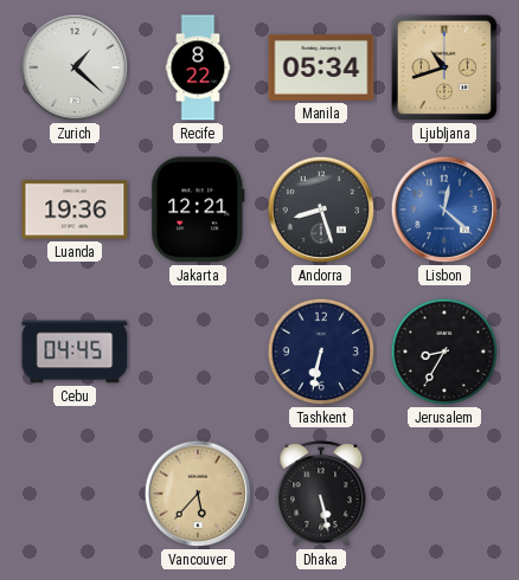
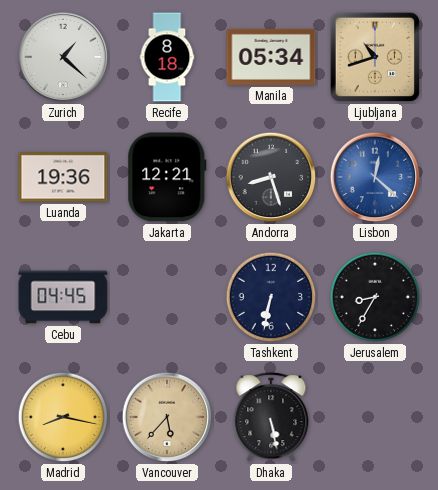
Recife: 8:22 -> 8:18
Madrid: none -> 8:17
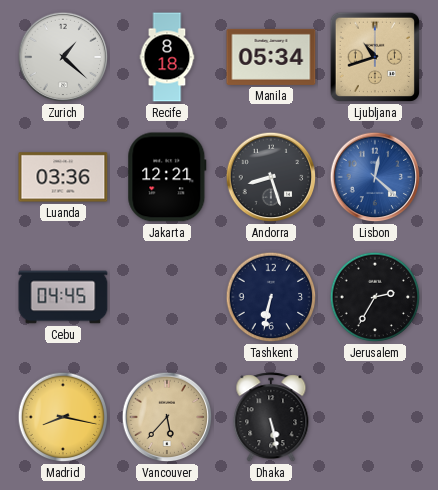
Luanda: 19:36 -> 03:36
Jerusalem: 8:35 -> 2:35
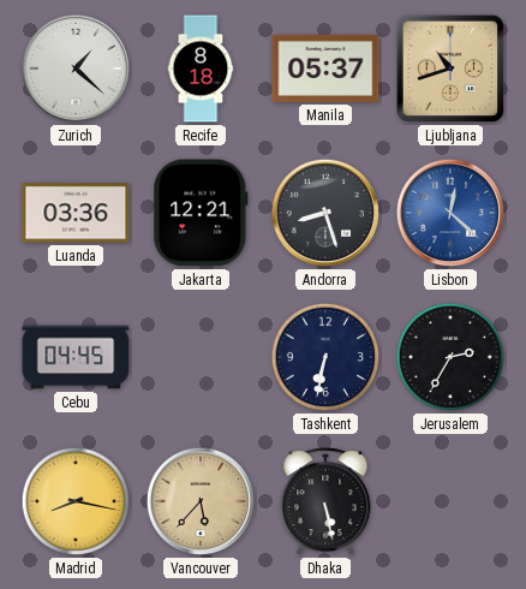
Manila: 05:34 -> 05:37
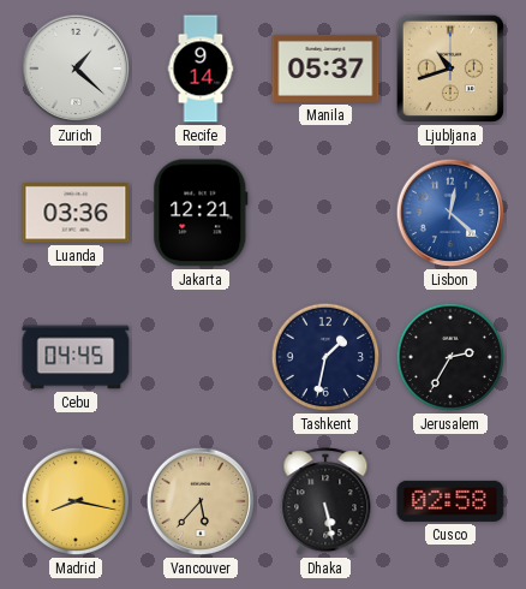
Recife: 8:18 -> 9:14
Andorra: 8:27 -> none
Tashkent: 6:32 -> 1:32
Cusco: none -> 02:58
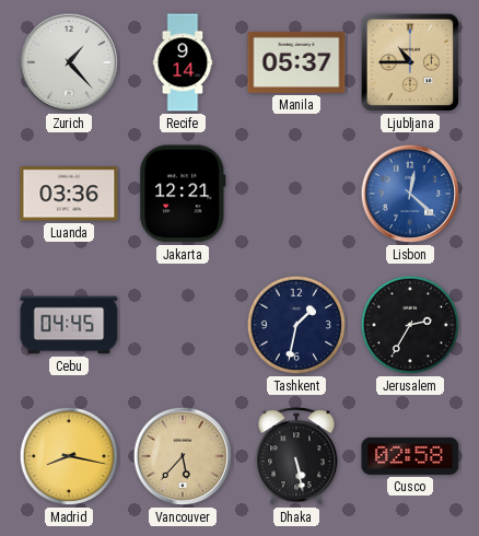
Zurich: 1:22 -> 1:23
Ljubljana: 10:42 -> 10:45
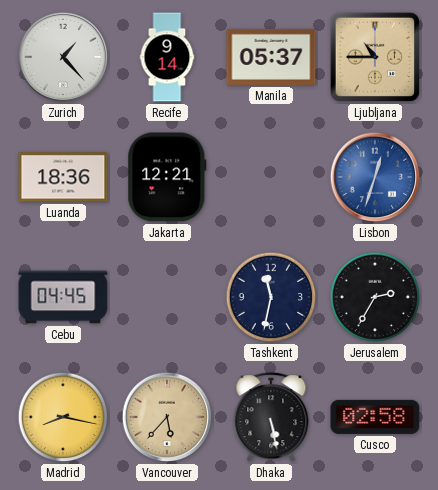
Luanda: 03:36 -> 18:36
Lisbon: 12:22 -> 12:33
Tashkent: 1:32 -> 11:32
